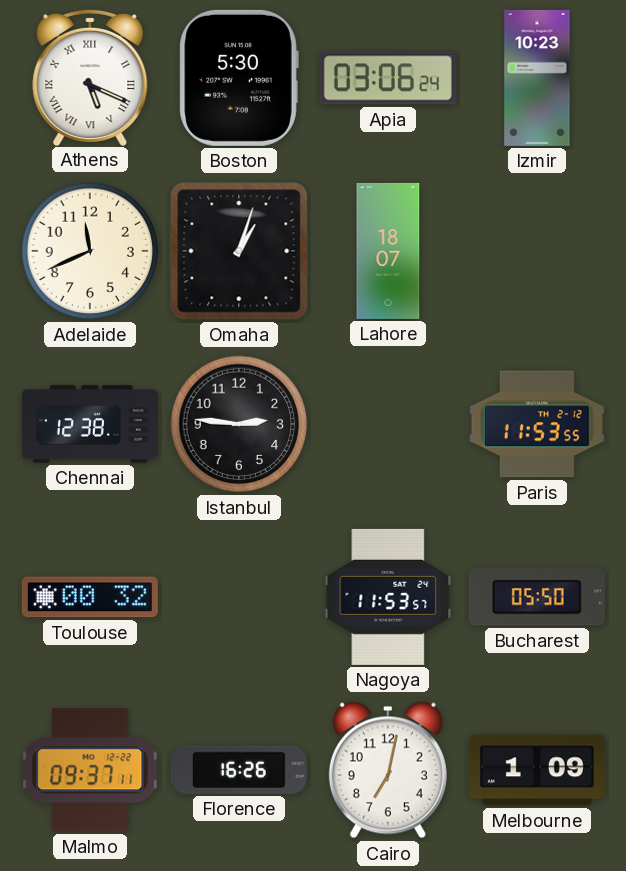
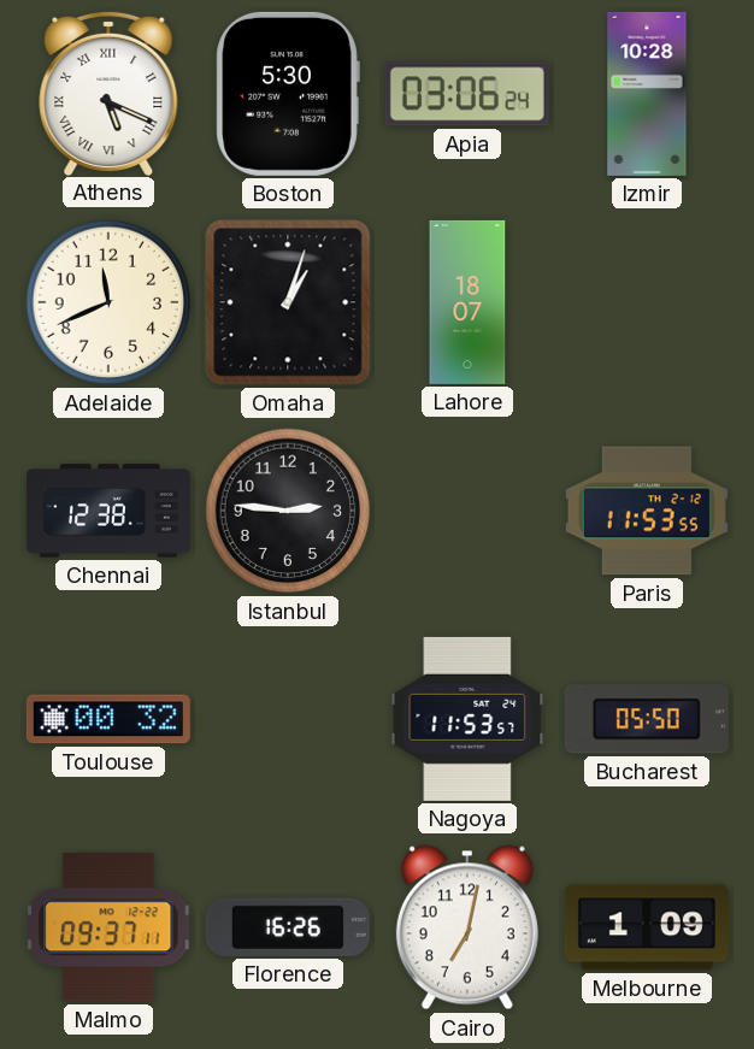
Izmir: 10:23 -> 10:28
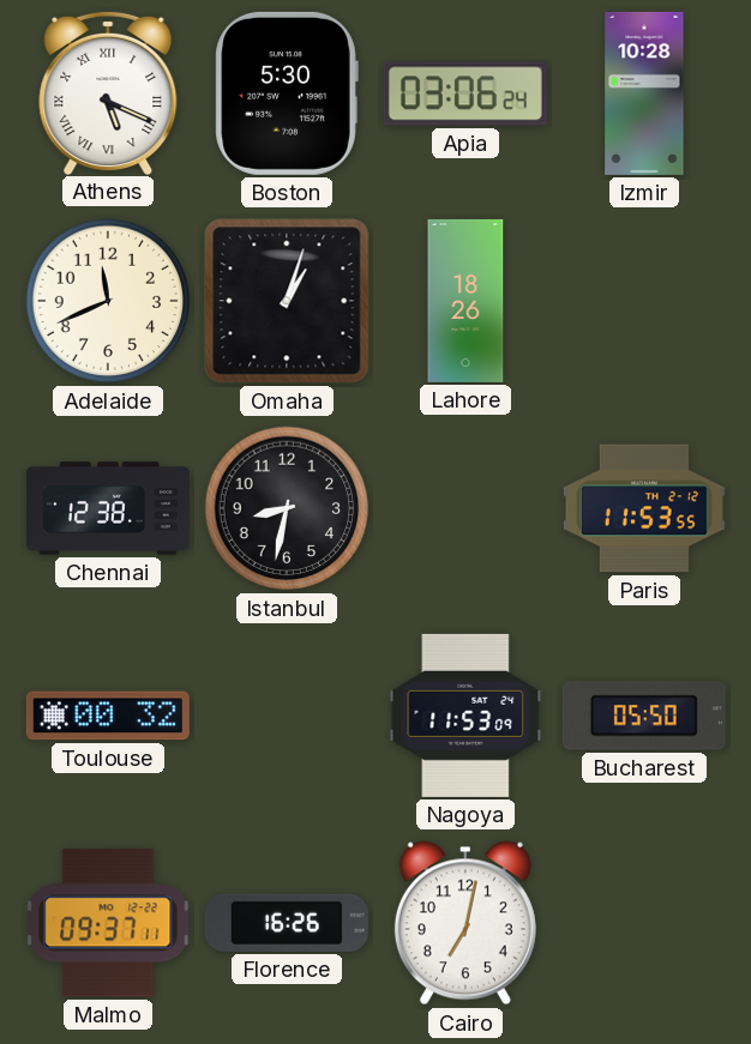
Lahore: 18:07 -> 18:26
Istanbul: 2:46 -> 8:32
Nagoya: 11:53:57 -> 11:53:09
Melbourne: 1:09 -> none
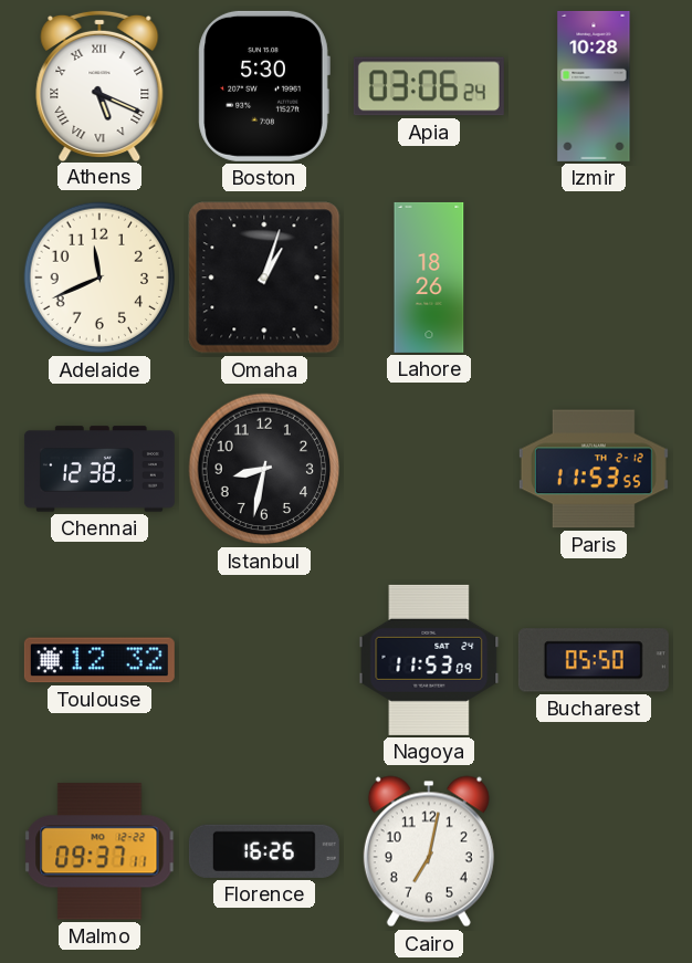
Toulouse: 00:32 -> 12:32
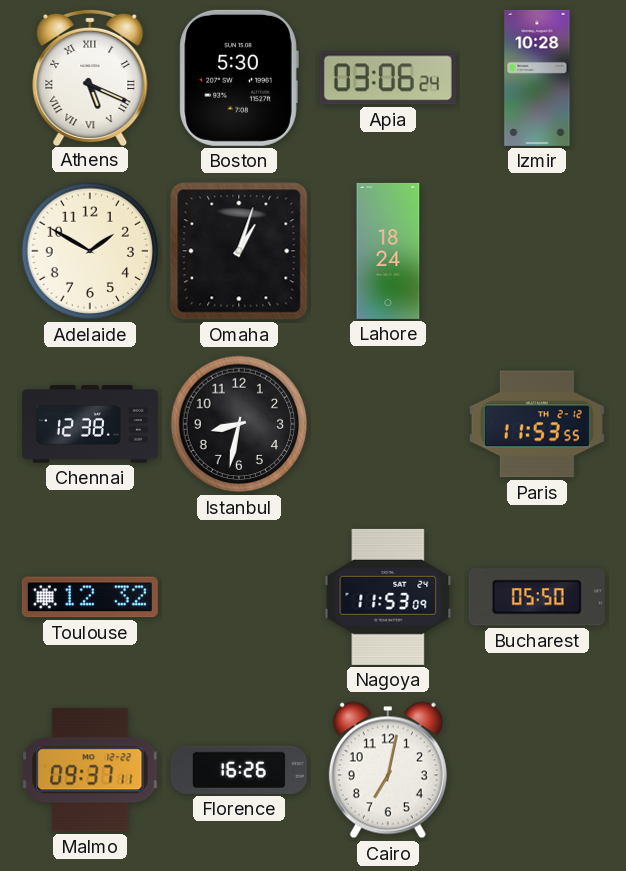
Adelaide: 11:41 -> 1:50
Lahore: 18:26 -> 18:24
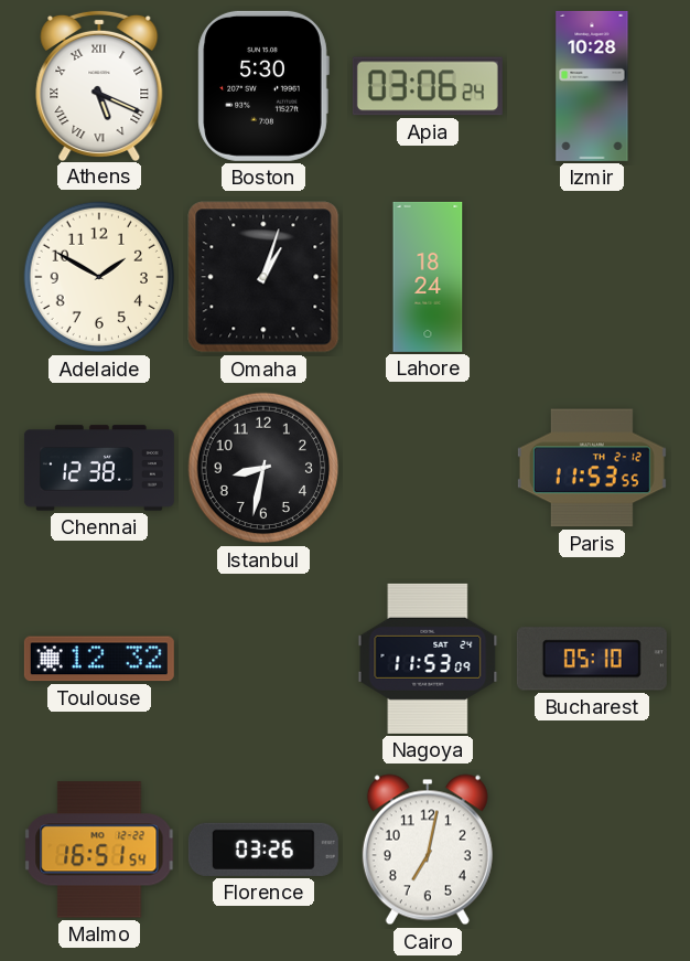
Bucharest: 05:50 -> 05:10
Malmo: 09:37 -> 16:51
Florence: 16:26 -> 03:26
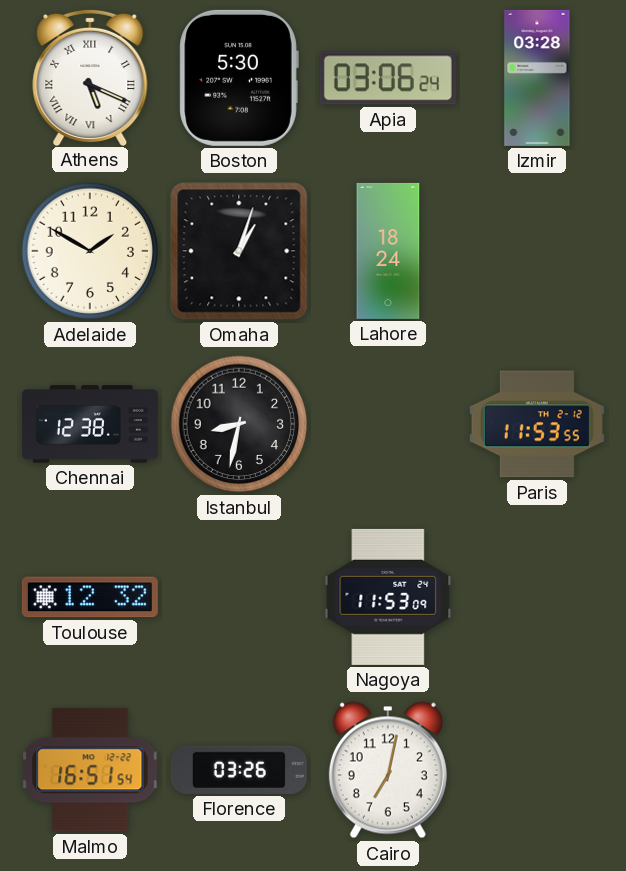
Izmir: 10:28 -> 03:28
Bucharest: 05:10 -> none
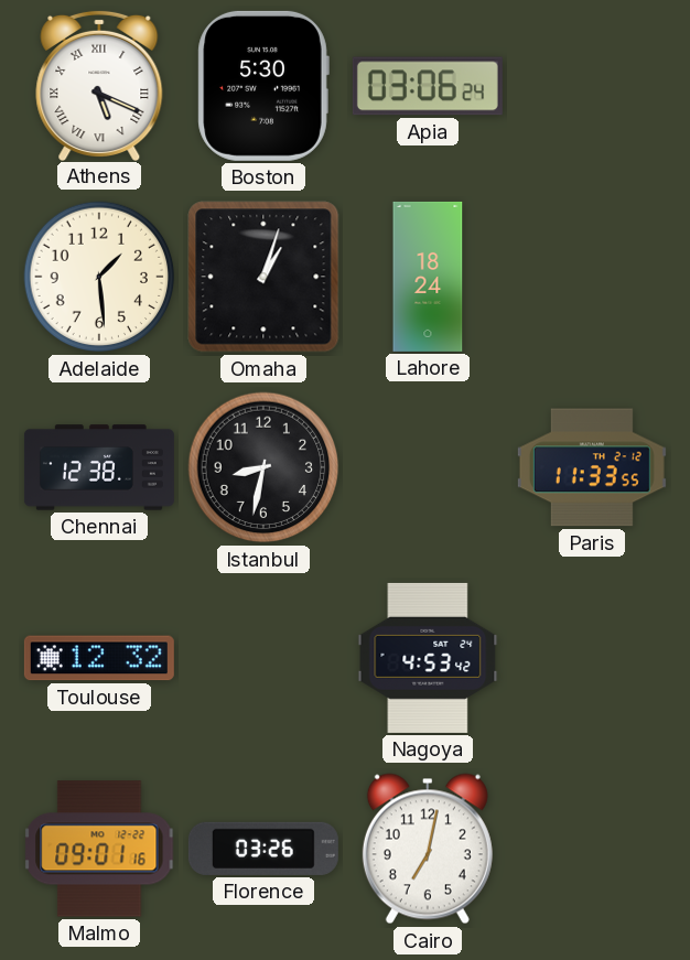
Izmir: 03:28 -> none
Adelaide: 1:50 -> 1:29
Paris: 11:53 -> 11:33
Nagoya: 11:53 -> 4:53
Malmo: 16:51 -> 09:01
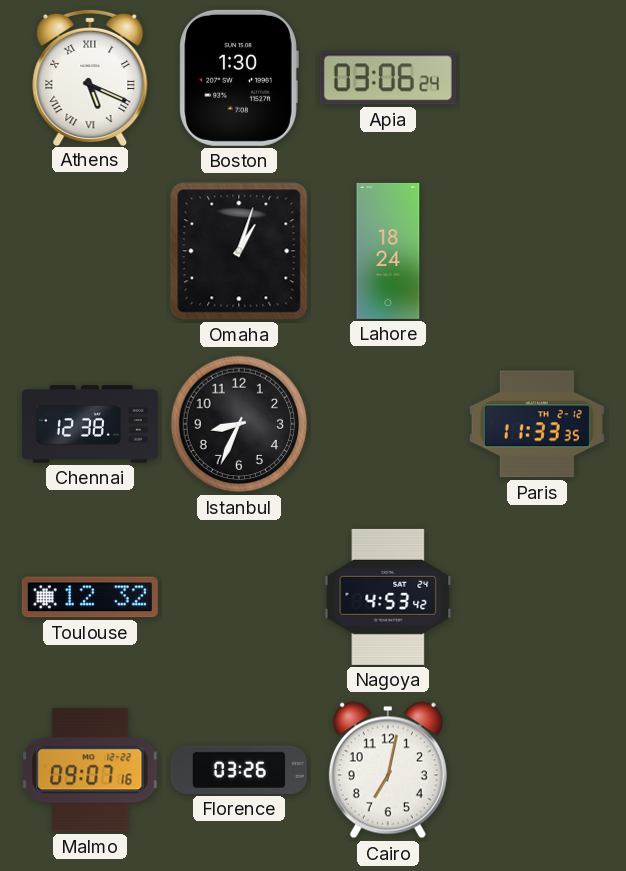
Boston: 5:30 -> 1:30
Adelaide: 1:29 -> none
Istanbul: 8:32 -> 8:34
Paris: 11:33:55 -> 11:33:35
Malmo: 09:01 -> 09:07
